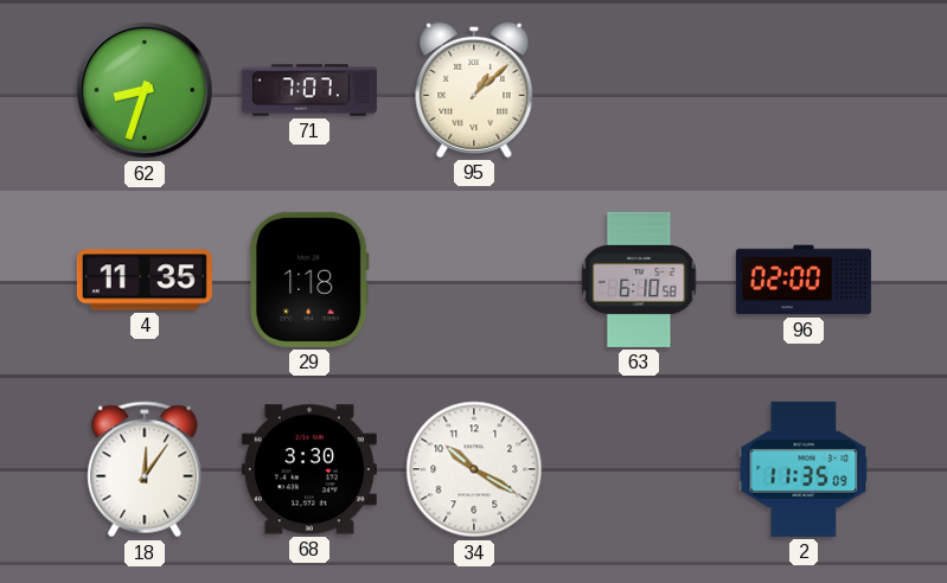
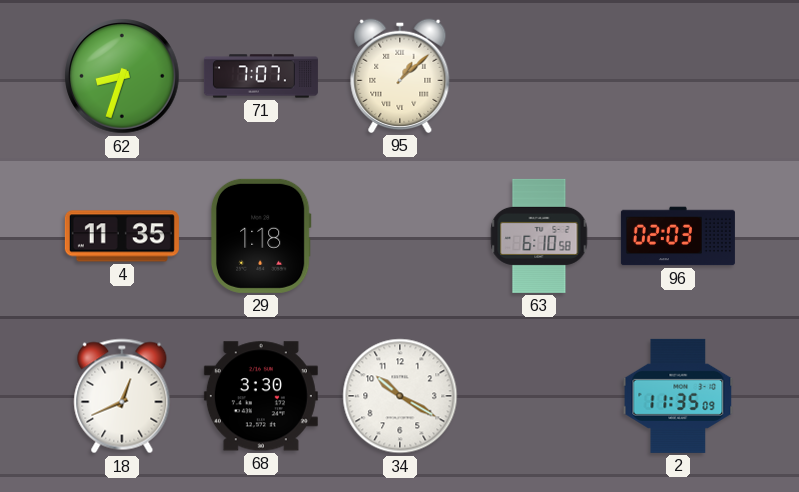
96: 02:00 -> 02:03
18: 12:06 -> 12:41
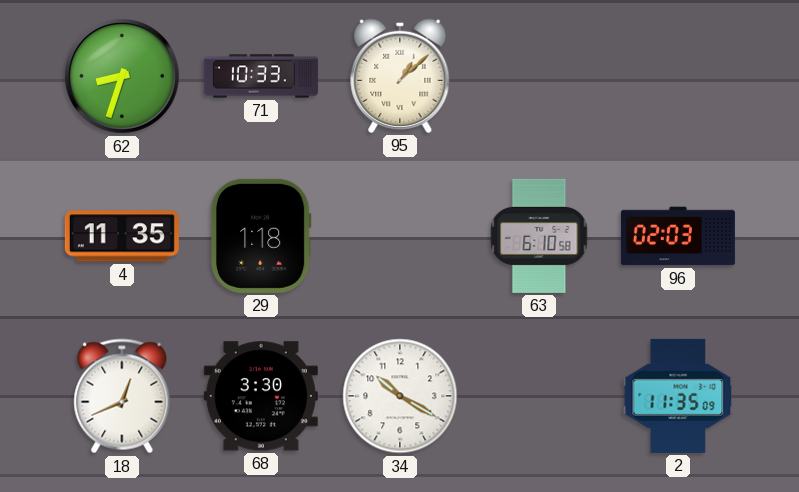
71: 7:07 -> 10:33
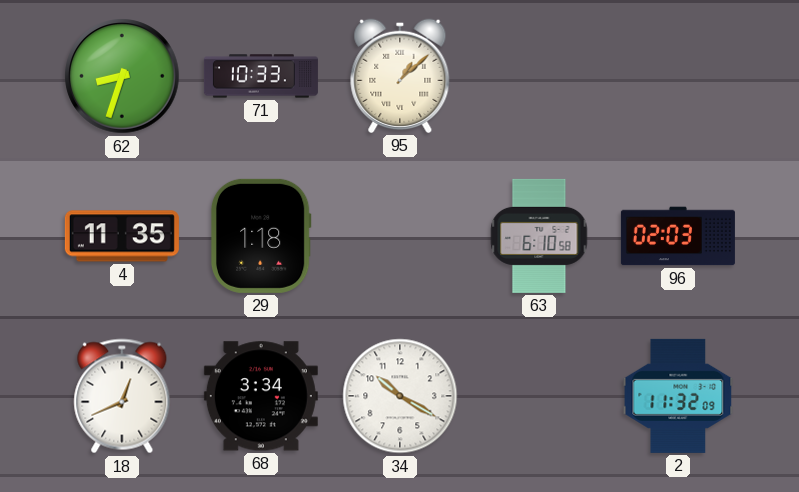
68: 3:30 -> 3:34
2: 11:35 -> 11:32
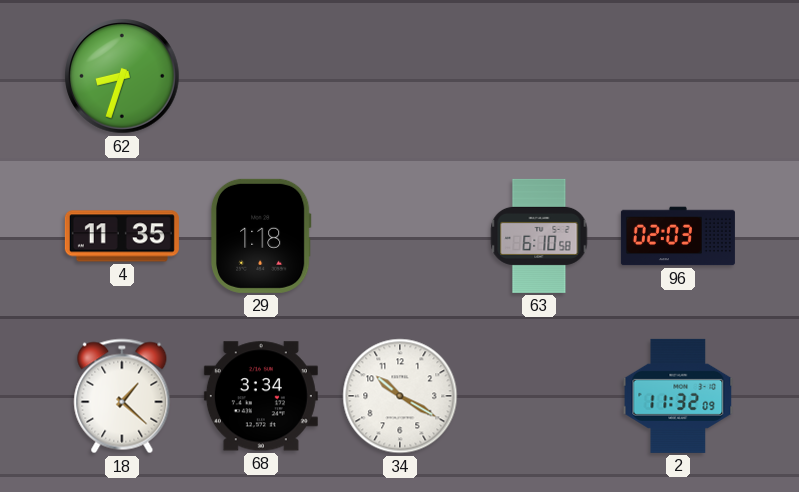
71: 10:33 -> none
95: 1:08 -> none
18: 12:41 -> 1:22
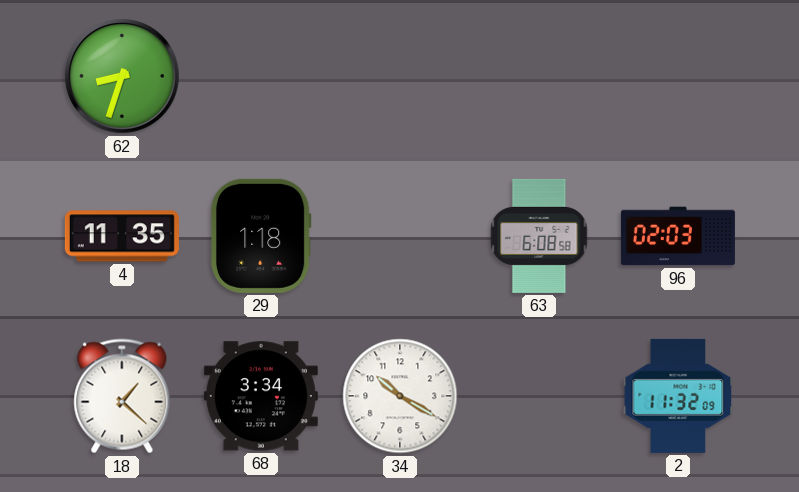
63: 6:10 -> 6:08
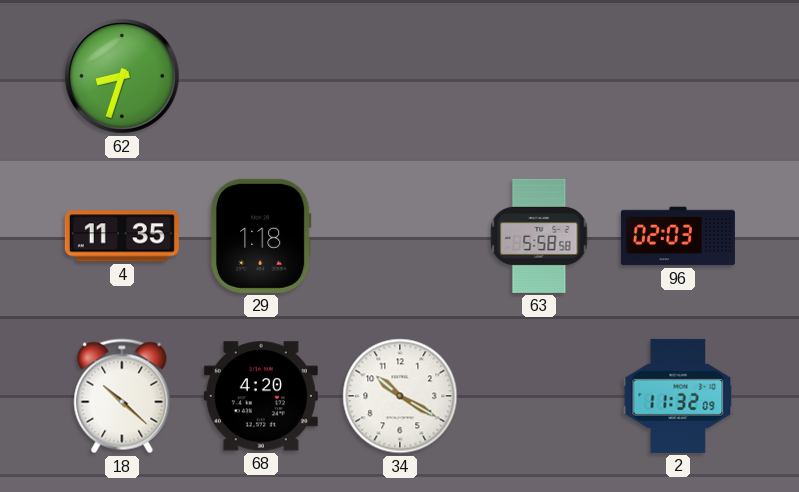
63: 6:08 -> 5:58
18: 1:22 -> 10:22
68: 3:34 -> 4:20
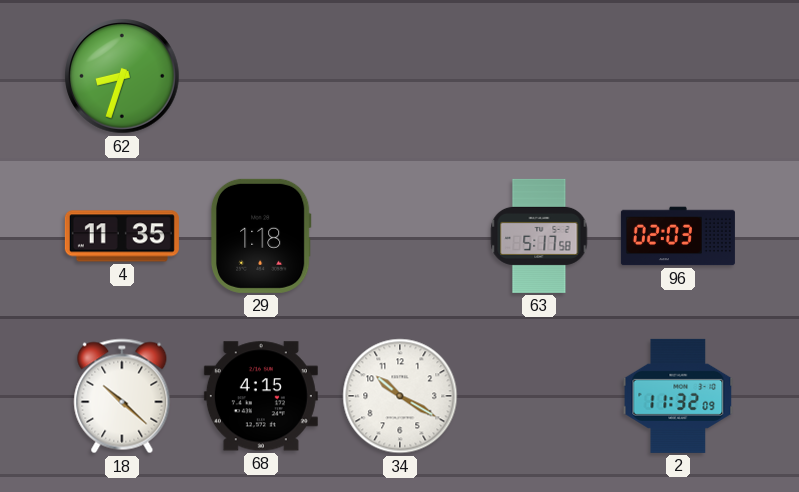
63: 5:58 -> 5:17
68: 4:20 -> 4:15
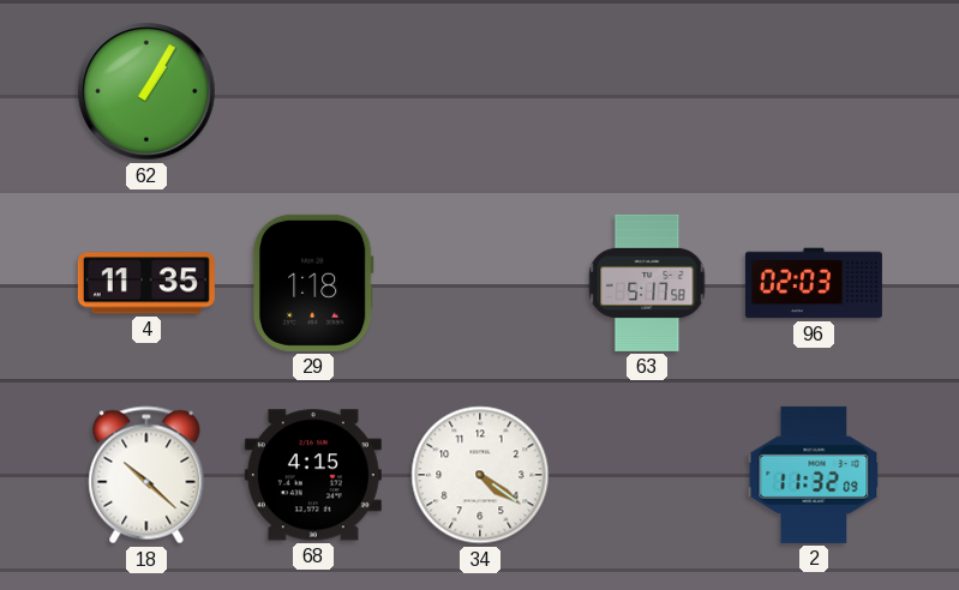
62: 8:33 -> 1:05
34: 10:20 -> 4:21
